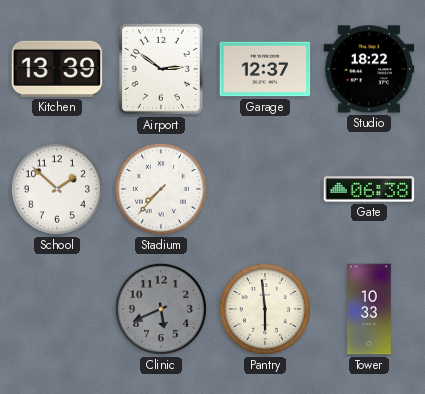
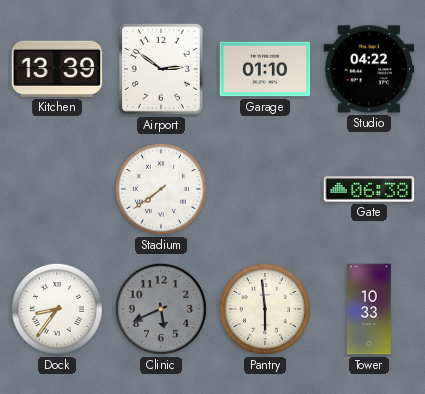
Garage: 12:37 -> 01:10
Studio: 18:22 -> 04:22
School: 1:52 -> none
Stadium: 7:37 -> 7:39
Dock: none -> 8:36
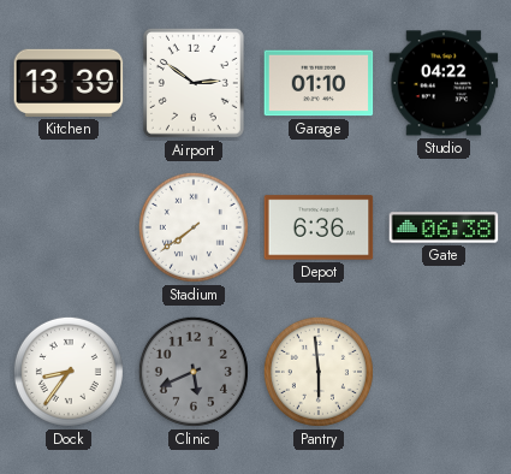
Depot: none -> 6:36
Tower: 10:33 -> none
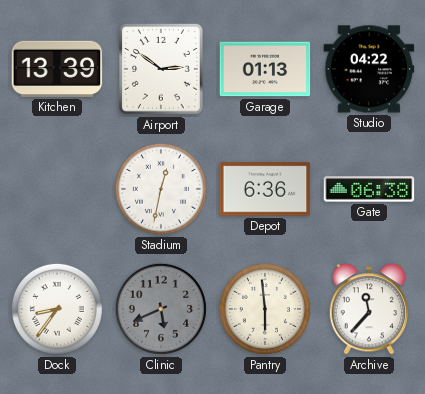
Garage: 01:10 -> 01:13
Stadium: 7:39 -> 12:32
Archive: none -> 11:37
